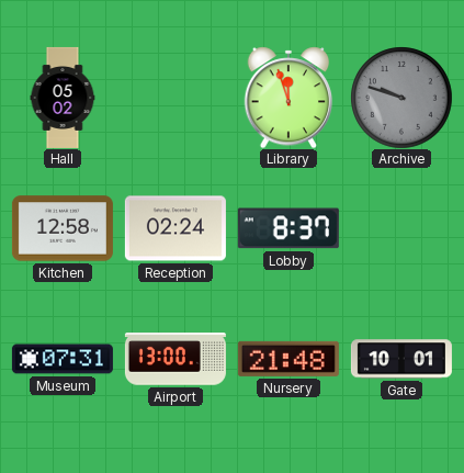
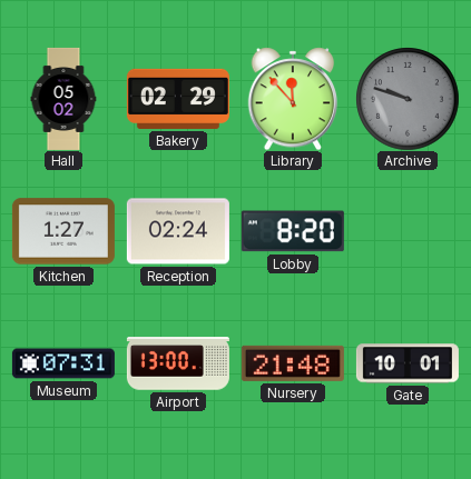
Bakery: none -> 02:29
Library: 11:57 -> 11:53
Kitchen: 12:58 -> 1:27
Lobby: 8:37 -> 8:20
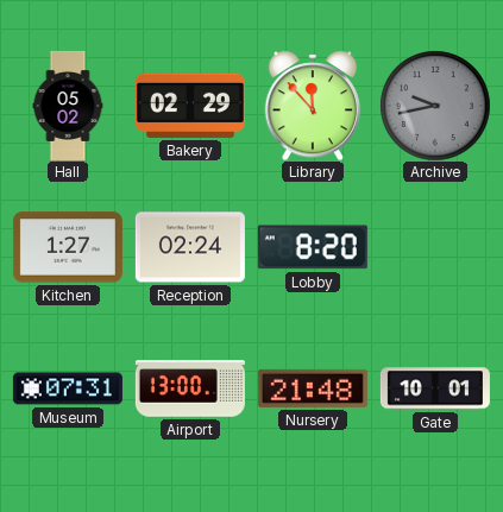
Archive: 9:48 -> 9:43
